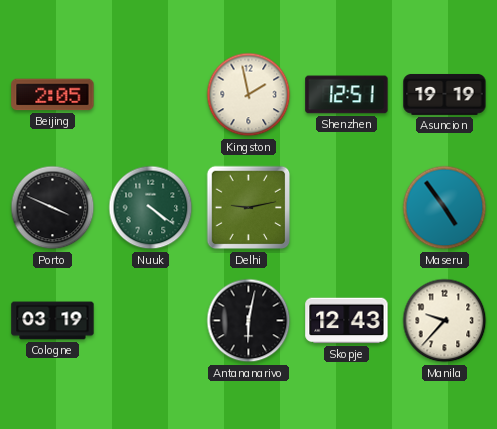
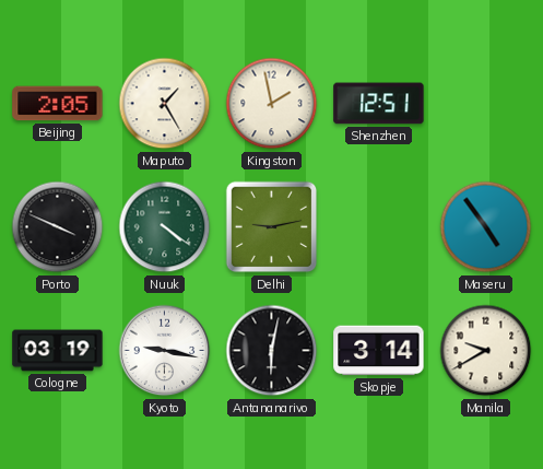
Maputo: none -> 1:25
Asuncion: 19:19 -> none
Kyoto: none -> 9:17
Skopje: 12:43 -> 3:14
Manila: 9:37 -> 9:40
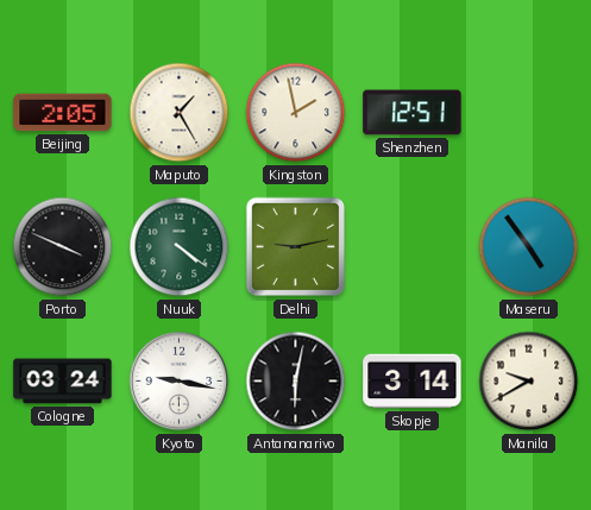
Cologne: 03:19 -> 03:24
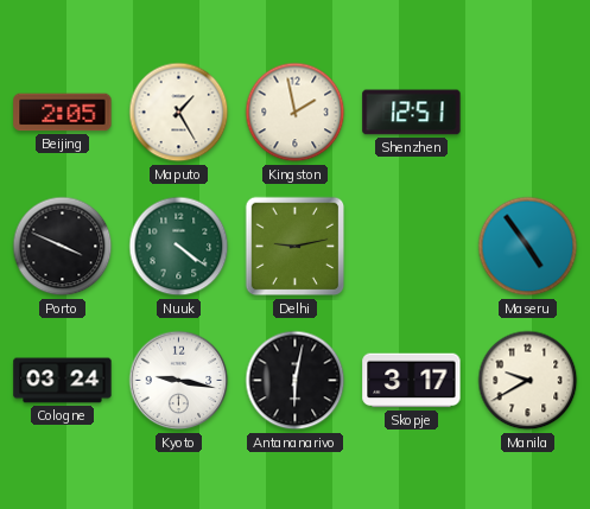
Skopje: 3:14 -> 3:17
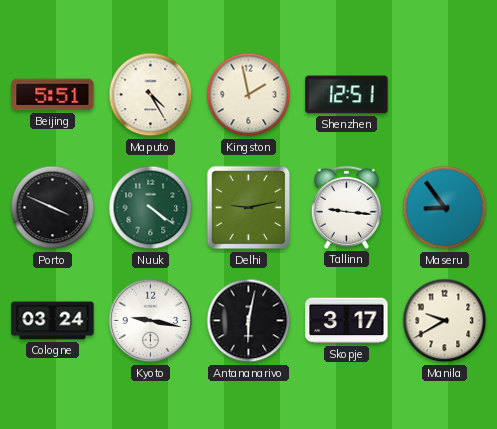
Beijing: 2:05 -> 5:51
Maputo: 1:25 -> 4:25
Tallinn: none -> 9:16
Maseru: 4:54 -> 8:54
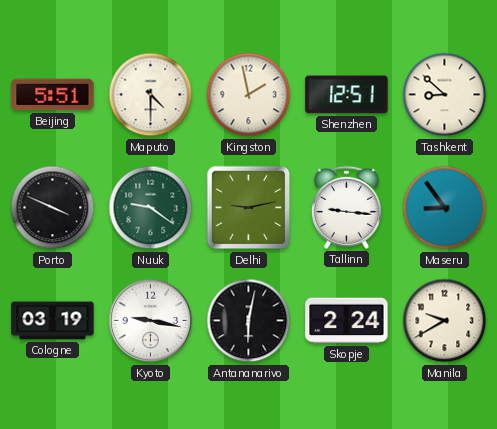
Maputo: 4:25 -> 4:30
Tashkent: none -> 8:52
Nuuk: 4:21 -> 9:21
Cologne: 03:24 -> 03:19
Skopje: 3:17 -> 2:24
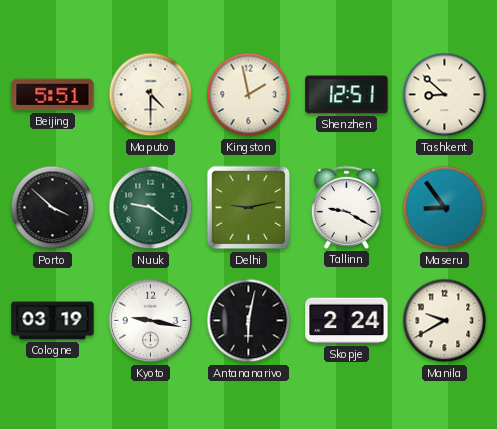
Porto: 3:49 -> 3:52
Tallinn: 9:16 -> 9:20
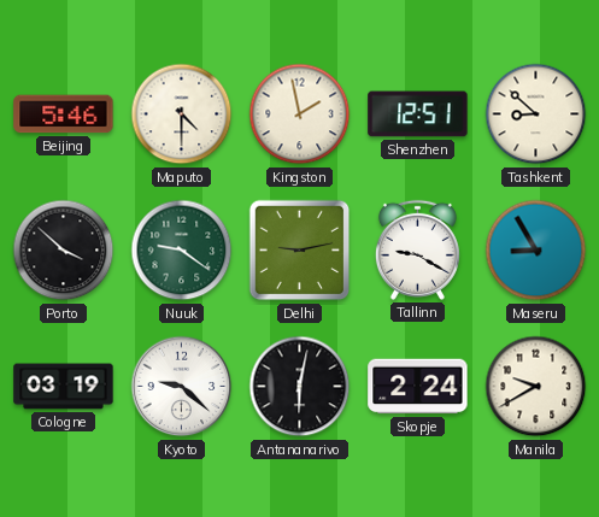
Beijing: 5:51 -> 5:46
Maseru: 8:54 -> 8:55
Kyoto: 9:17 -> 9:22
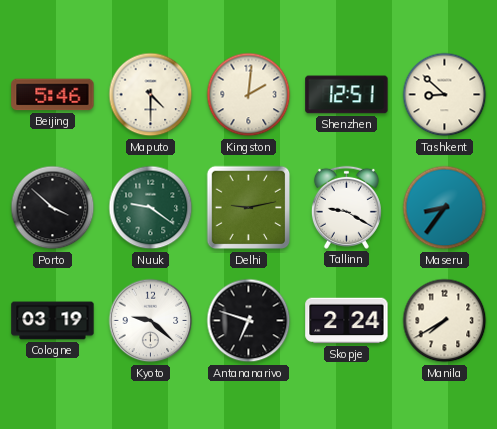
Kingston: 1:58 -> 2:01
Maseru: 8:55 -> 8:36
Antananarivo: 6:02 -> 6:48
Manila: 9:40 -> 7:40
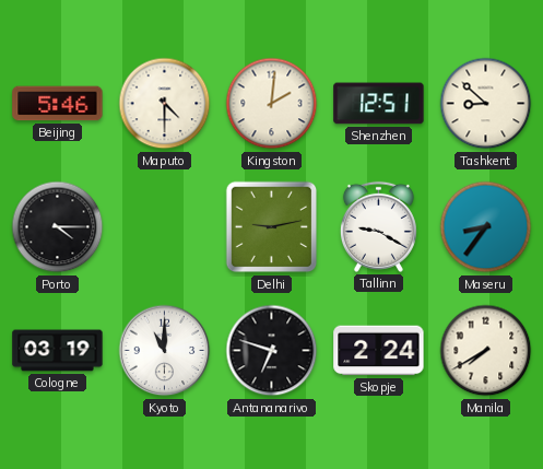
Porto: 3:52 -> 4:15
Nuuk: 9:21 -> none
Kyoto: 9:22 -> 11:00
